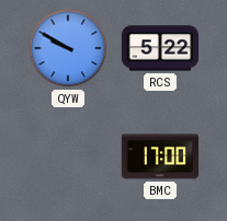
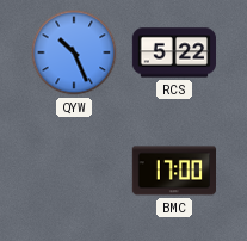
QYW: 9:50 -> 10:26
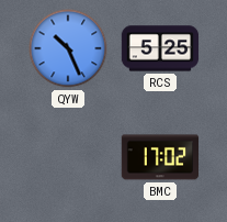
RCS: 5:22 -> 5:25
BMC: 17:00 -> 17:02
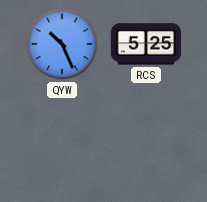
BMC: 17:02 -> none
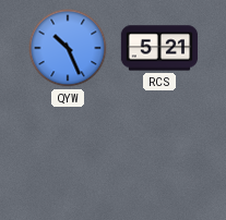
RCS: 5:25 -> 5:21
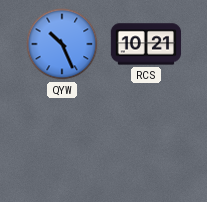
RCS: 5:21 -> 10:21
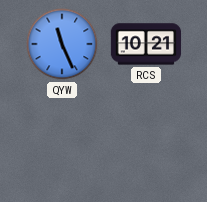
QYW: 10:26 -> 11:26
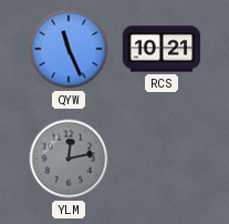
YLM: none -> 12:13
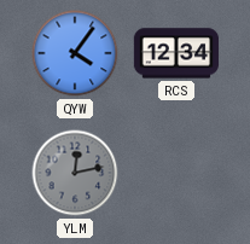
QYW: 11:26 -> 4:06
RCS: 10:21 -> 12:34
